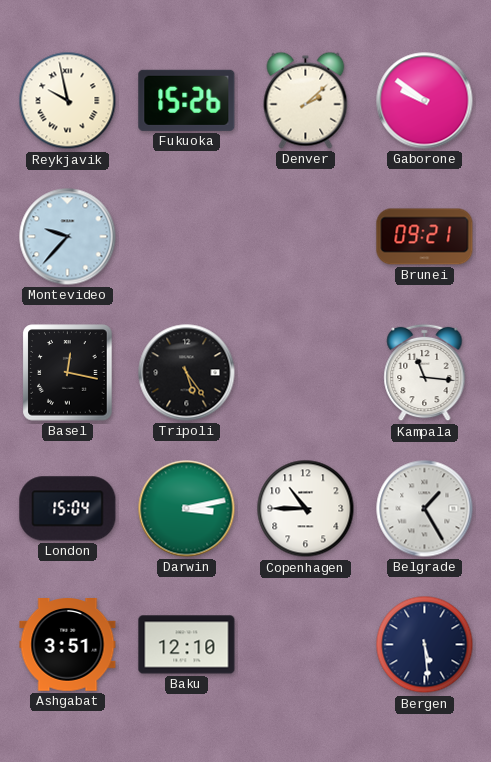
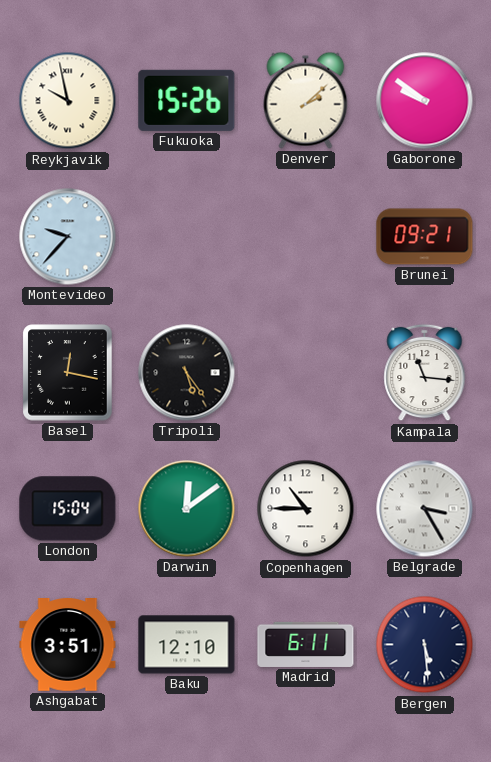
Darwin: 3:13 -> 12:09
Belgrade: 1:25 -> 3:25
Madrid: none -> 6:11
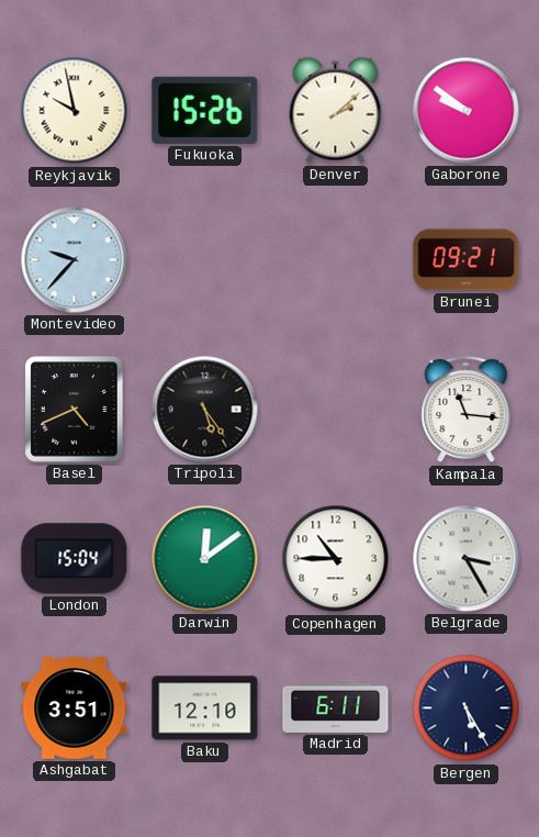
Basel: 12:17 -> 4:41
Bergen: 5:29 -> 5:25
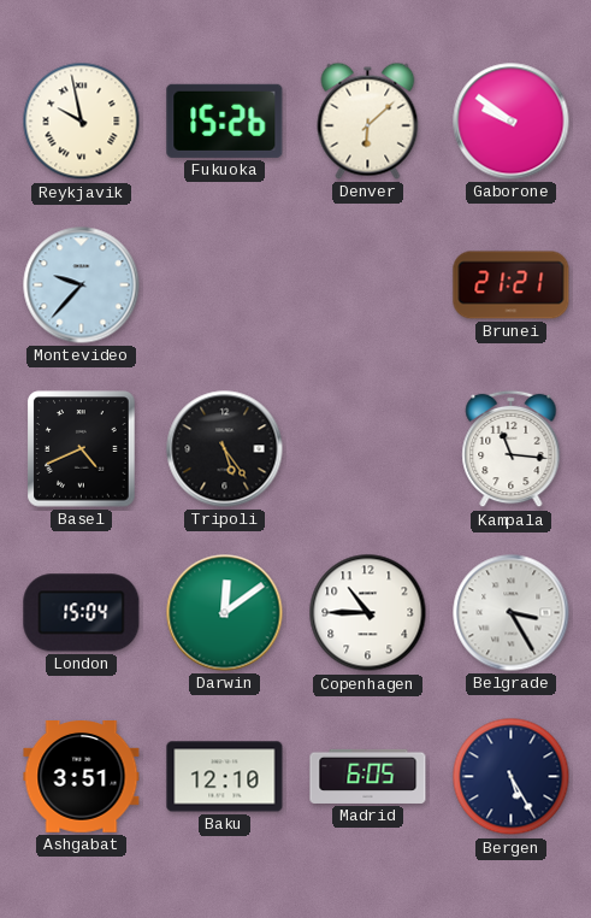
Denver: 2:08 -> 6:08
Brunei: 09:21 -> 21:21
Madrid: 6:11 -> 6:05
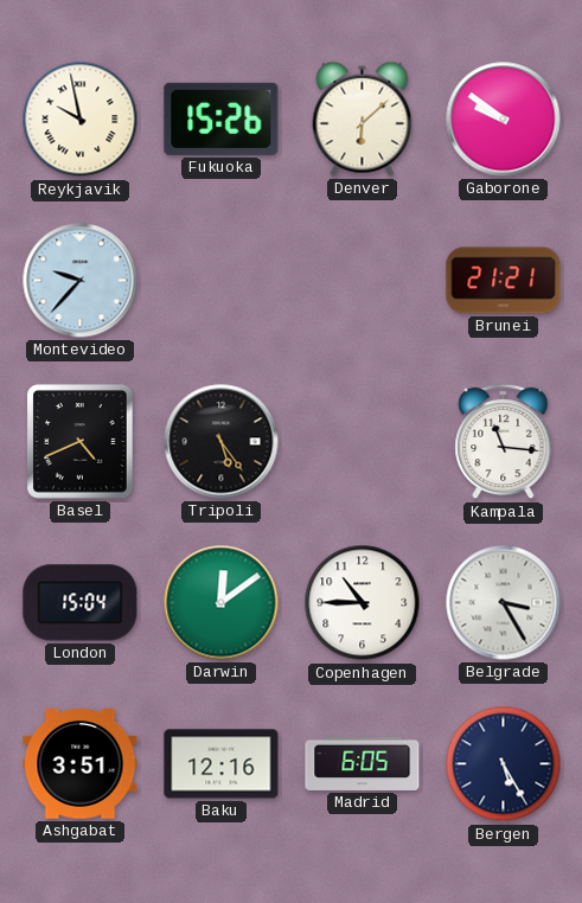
Baku: 12:10 -> 12:16
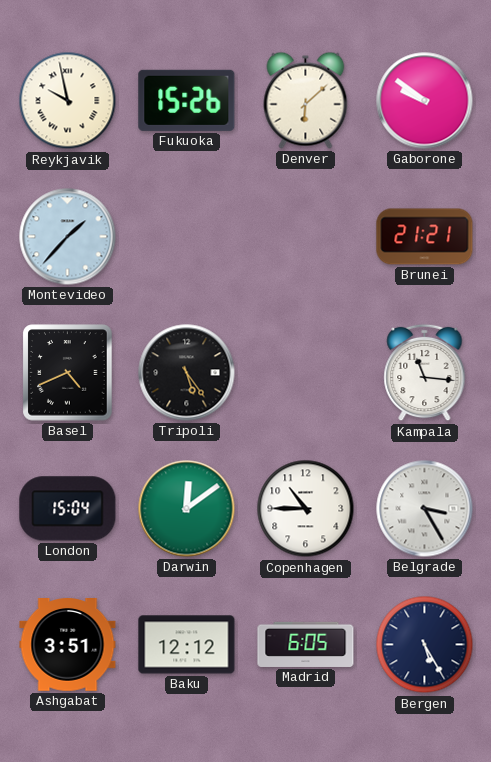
Montevideo: 9:37 -> 1:37
Baku: 12:16 -> 12:12
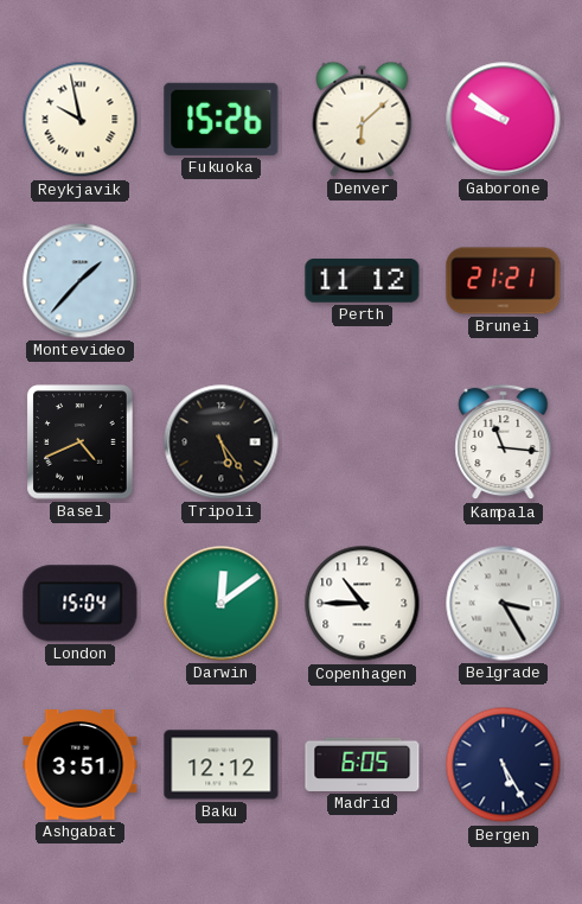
Perth: none -> 11:12
